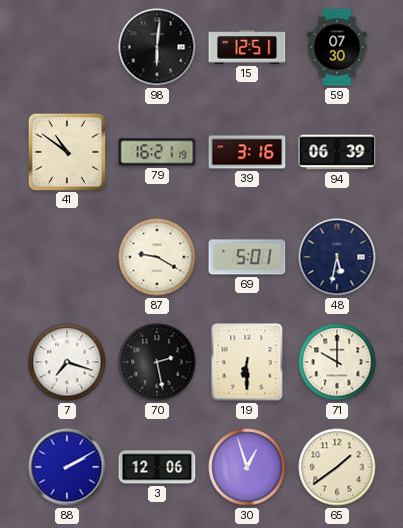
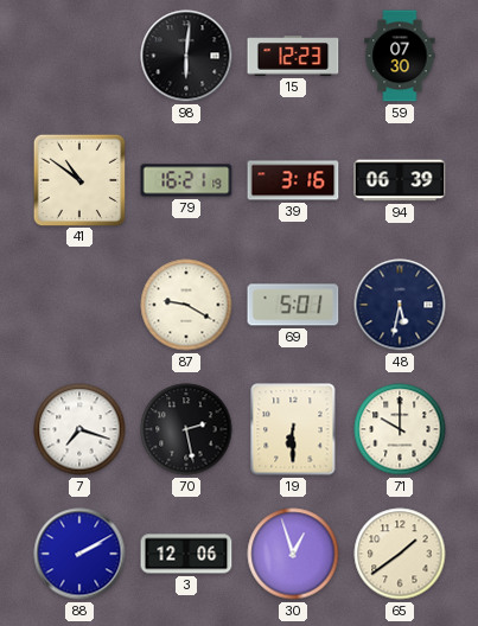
15: 12:51 -> 12:23
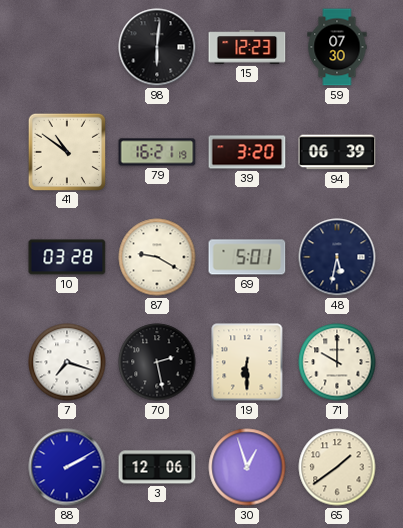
39: 3:16 -> 3:20
10: none -> 03:28
